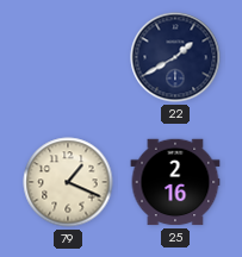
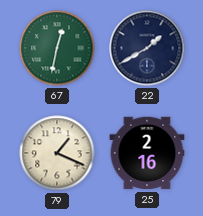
67: none -> 12:32
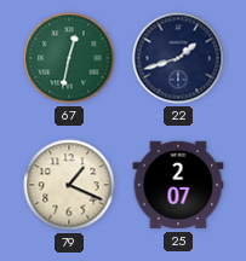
22: 1:40 -> 1:42
25: 2:16 -> 2:07
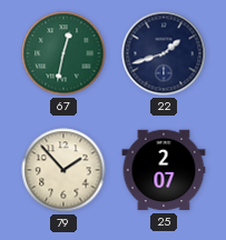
79: 1:19 -> 1:53
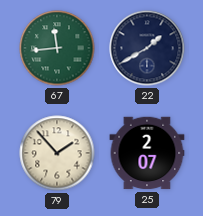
67: 12:32 -> 11:44
22: 1:42 -> 1:40
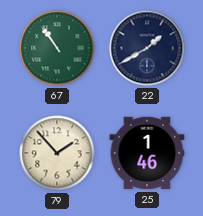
67: 11:44 -> 10:54
25: 2:07 -> 1:46
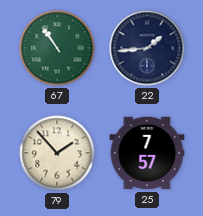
22: 1:40 -> 1:44
25: 1:46 -> 7:57
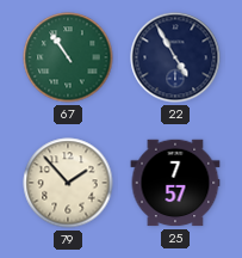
22: 1:44 -> 4:55
